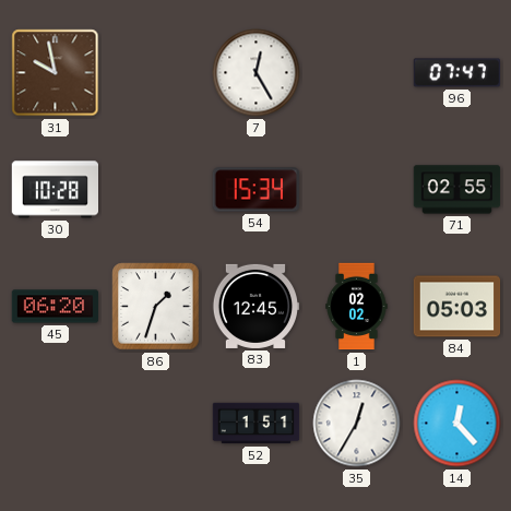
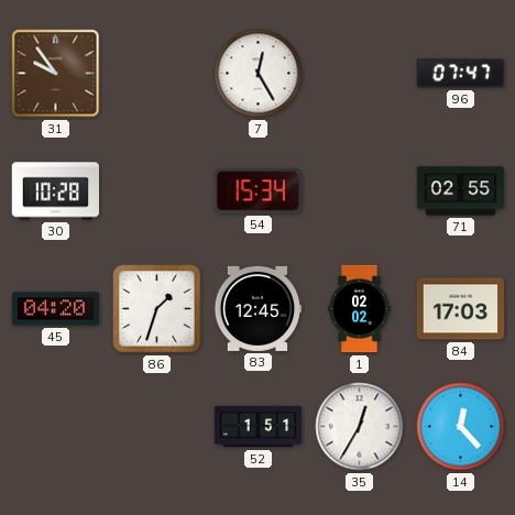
31: 9:58 -> 9:54
45: 06:20 -> 04:20
84: 05:03 -> 17:03
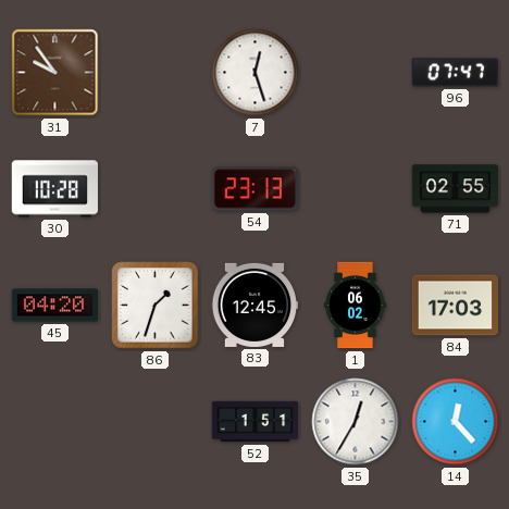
7: 12:25 -> 12:27
54: 15:34 -> 23:13
1: 02:02 -> 06:02
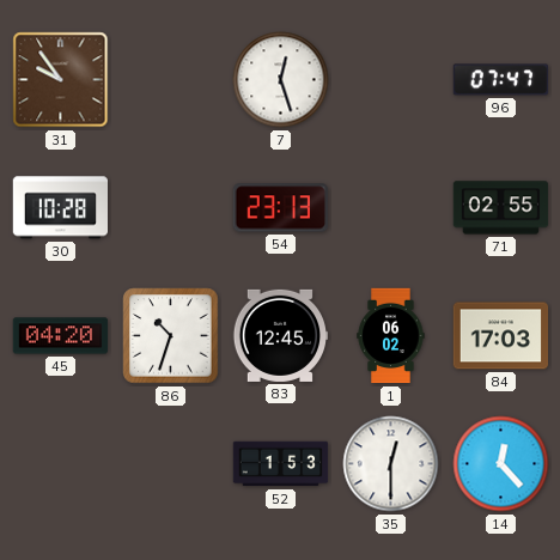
86: 1:33 -> 10:33
52: 1:51 -> 1:53
35: 12:35 -> 12:30
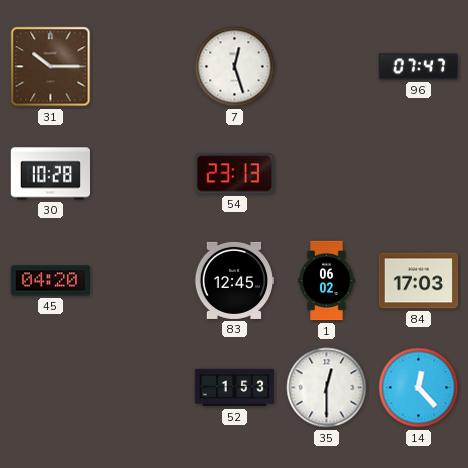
31: 9:54 -> 10:15
71: 02:55 -> none
86: 10:33 -> none
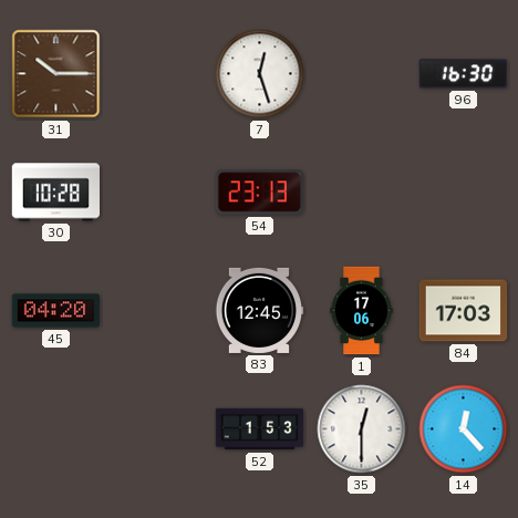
96: 07:47 -> 16:30
1: 06:02 -> 17:06
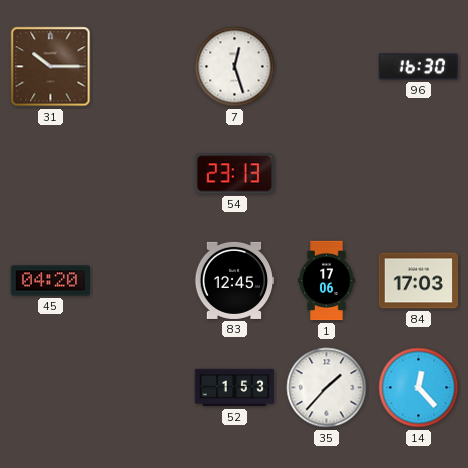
30: 10:28 -> none
35: 12:30 -> 1:37
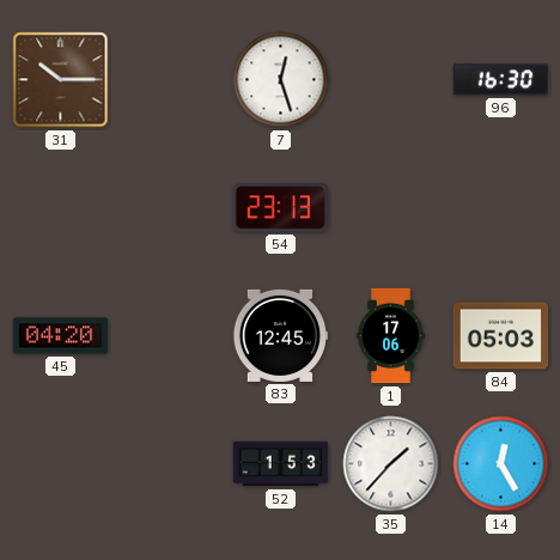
84: 17:03 -> 05:03
14: 12:23 -> 12:25
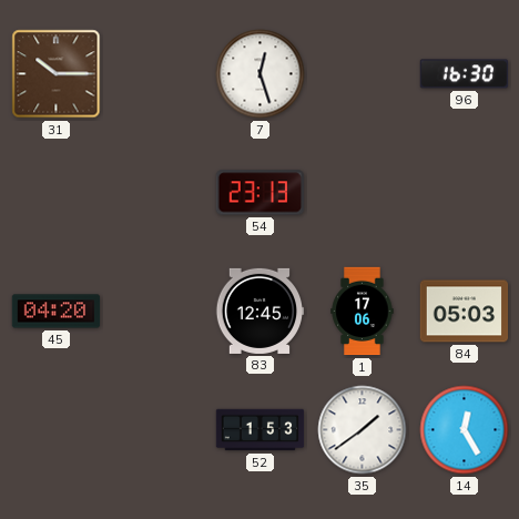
35: 1:37 -> 1:39
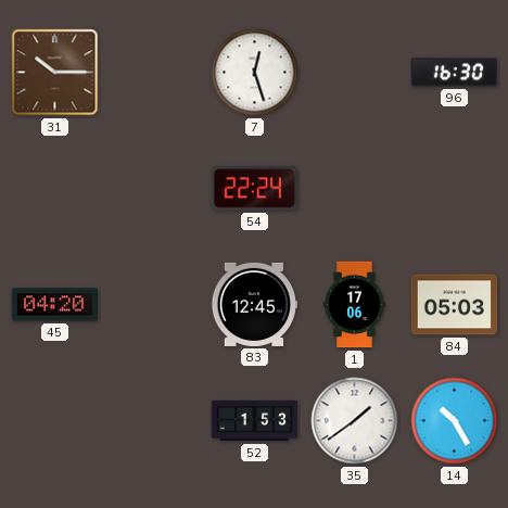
54: 23:13 -> 22:24
14: 12:25 -> 10:25
